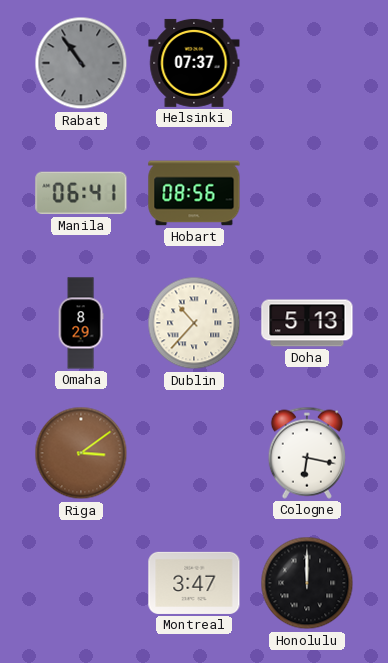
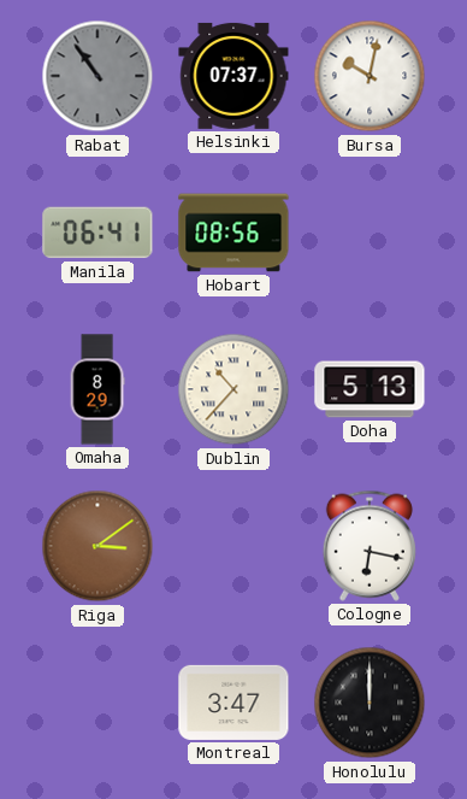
Bursa: none -> 10:02
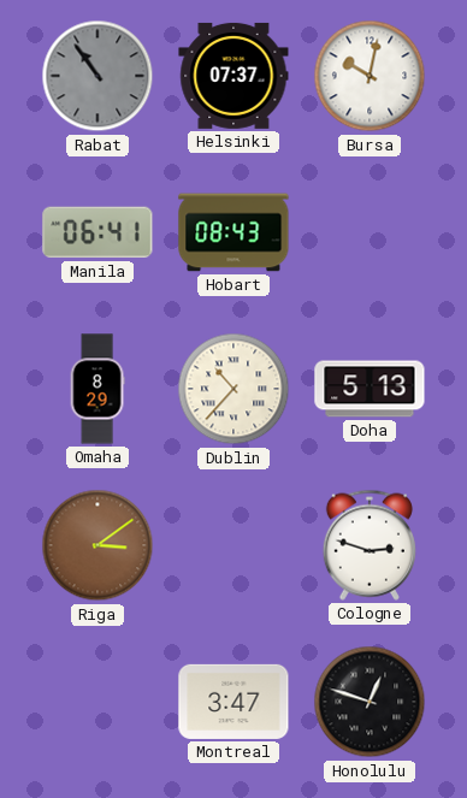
Hobart: 08:56 -> 08:43
Cologne: 6:17 -> 2:48
Honolulu: 12:00 -> 12:48
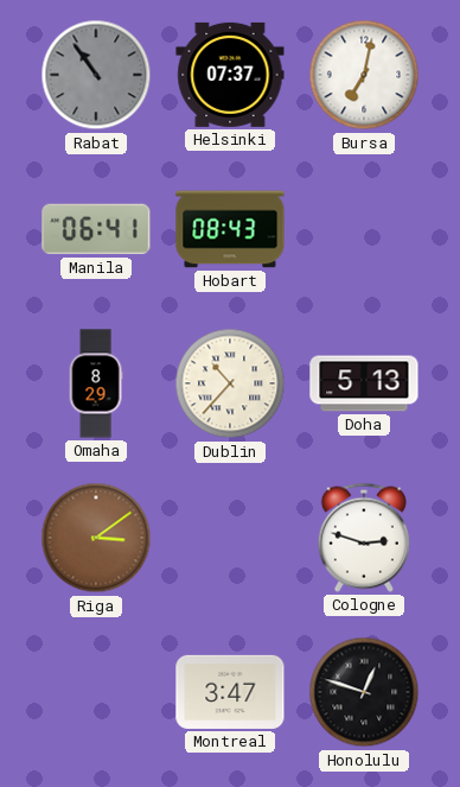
Bursa: 10:02 -> 7:02
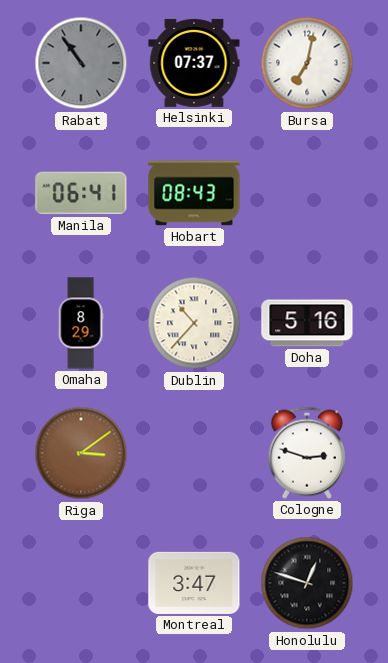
Doha: 5:13 -> 5:16
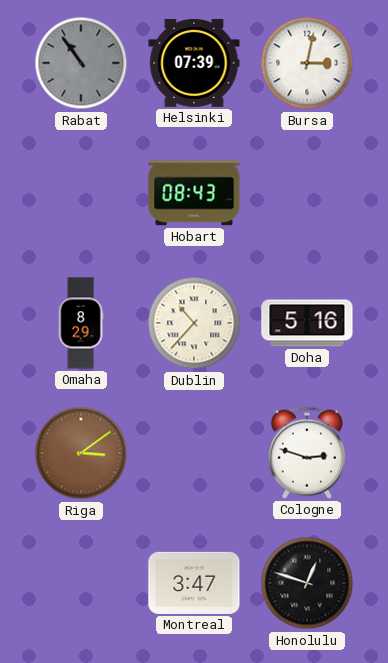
Helsinki: 07:37 -> 07:39
Bursa: 7:02 -> 3:02
Manila: 06:41 -> none
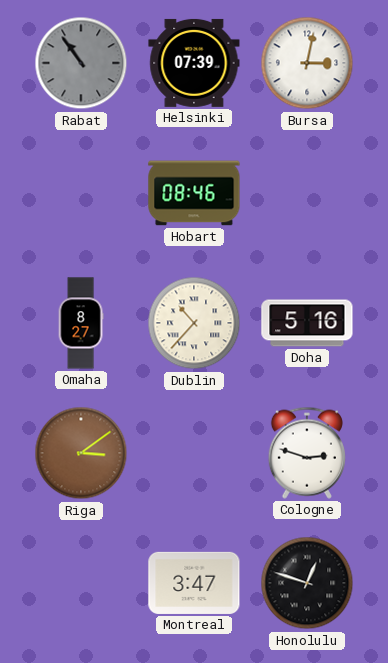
Hobart: 08:43 -> 08:46
Omaha: 8:29 -> 8:27
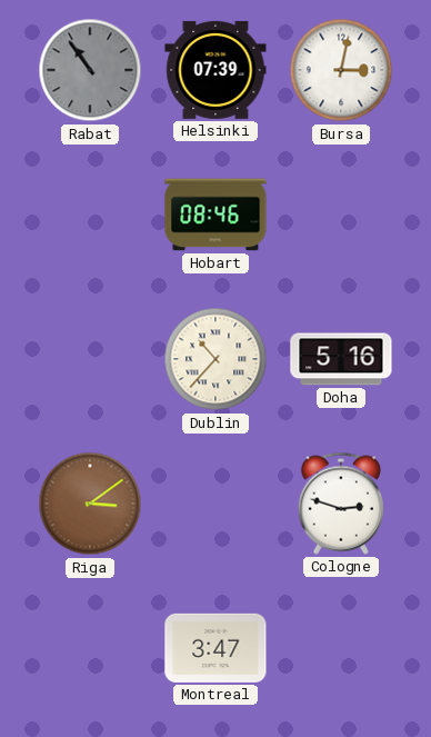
Omaha: 8:27 -> none
Honolulu: 12:48 -> none
